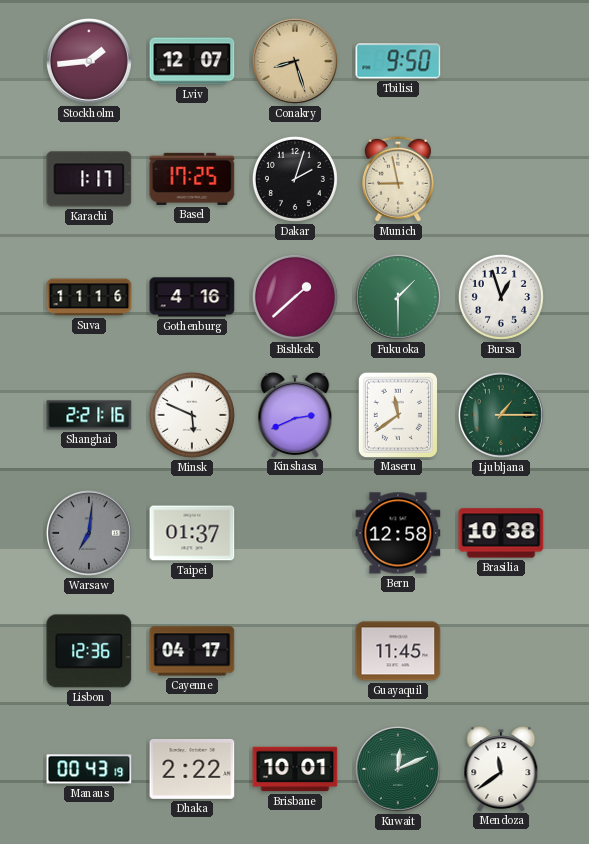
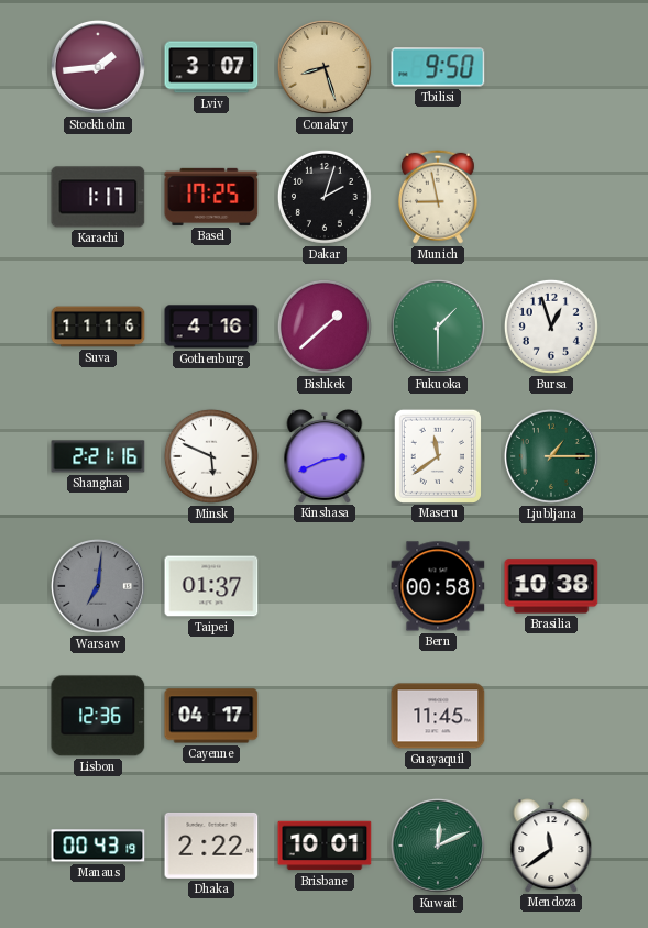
Lviv: 12:07 -> 3:07
Bern: 12:58 -> 00:58
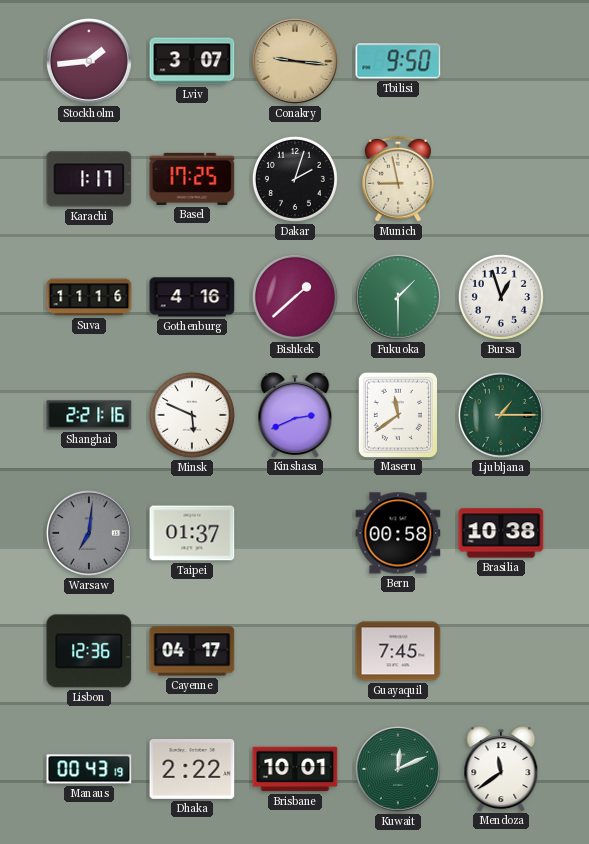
Conakry: 8:27 -> 9:16
Guayaquil: 11:45 -> 7:45
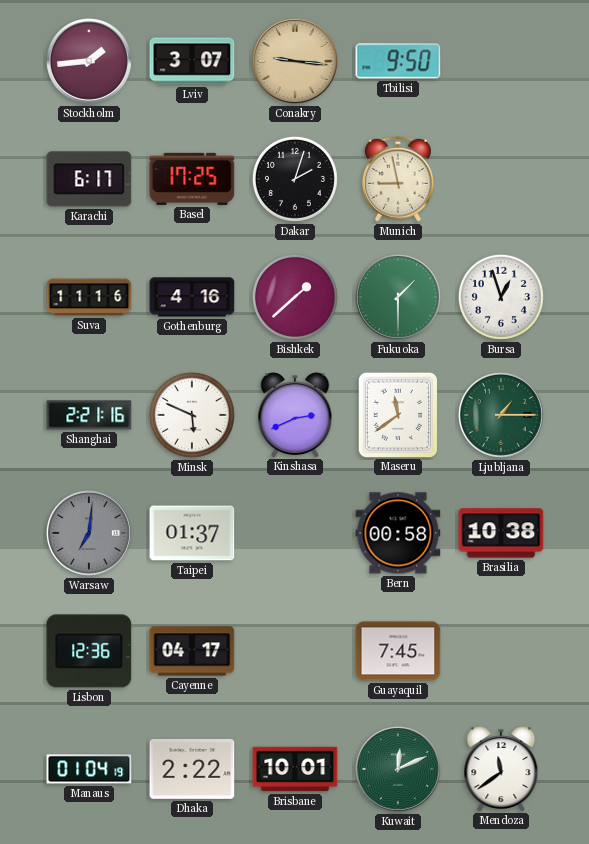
Karachi: 1:17 -> 6:17
Manaus: 00:43 -> 01:04
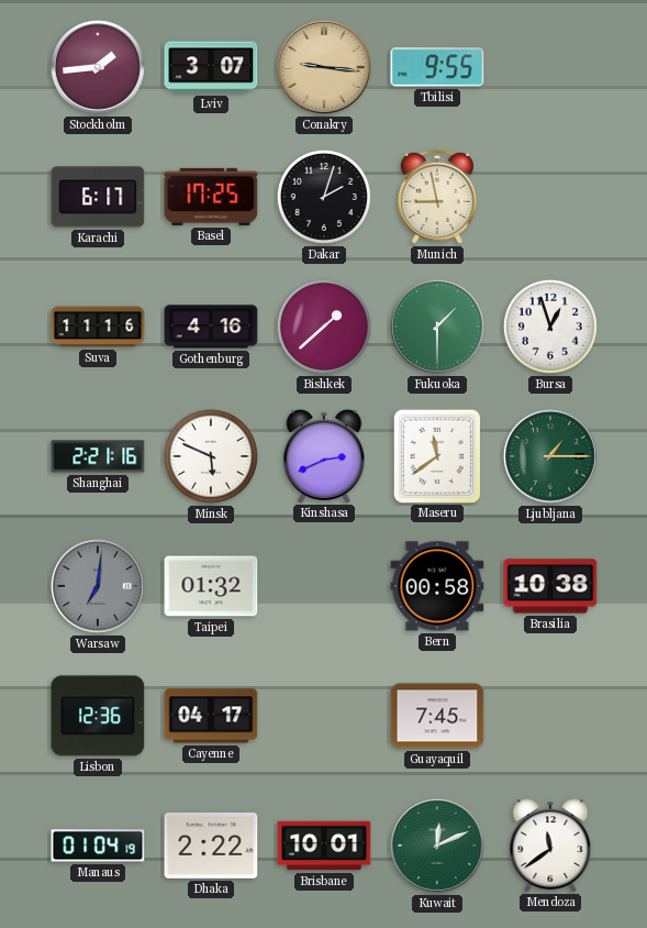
Tbilisi: 9:50 -> 9:55
Taipei: 01:37 -> 01:32
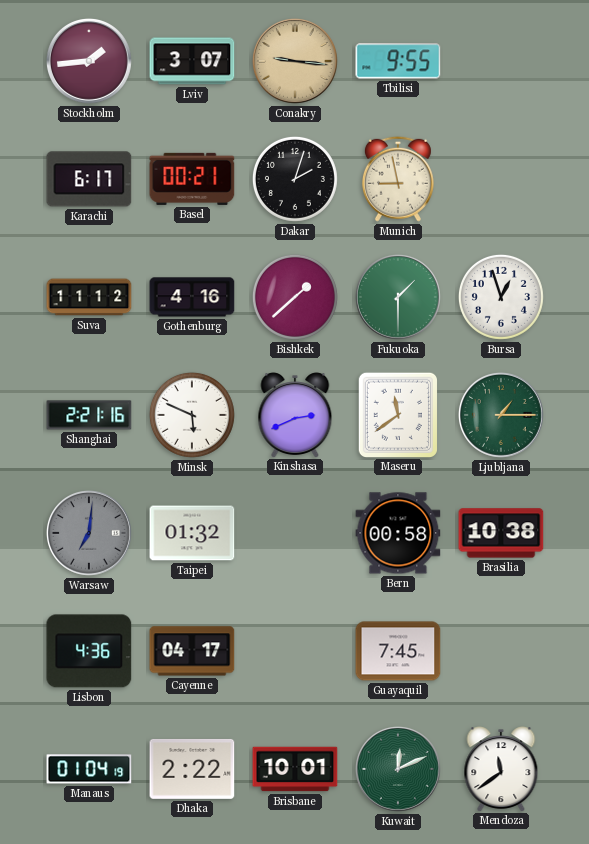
Basel: 17:25 -> 00:21
Suva: 11:16 -> 11:12
Lisbon: 12:36 -> 4:36
